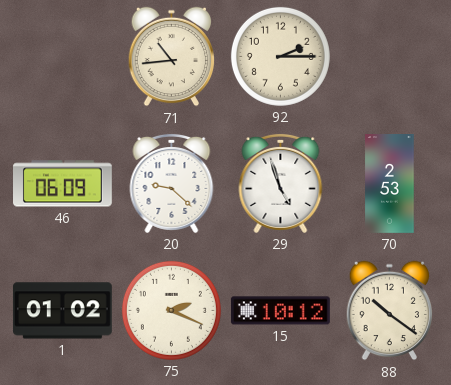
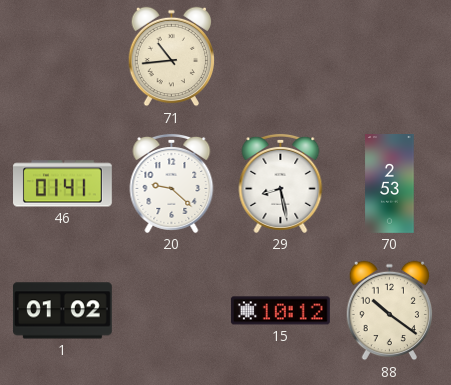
92: 2:15 -> none
46: 06:09 -> 01:41
29: 4:57 -> 8:28
75: 2:19 -> none
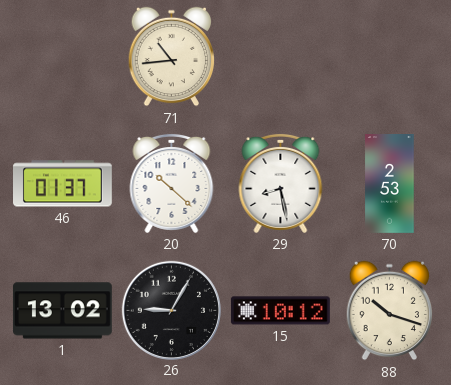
46: 01:41 -> 01:37
20: 9:22 -> 10:22
1: 01:02 -> 13:02
26: none -> 9:05
88: 10:21 -> 10:18
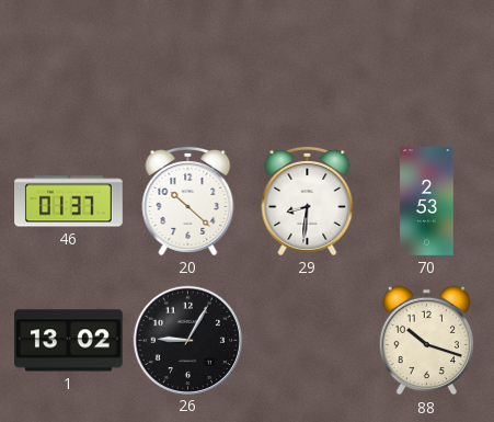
71: 10:44 -> none
29: 8:28 -> 8:31
15: 10:12 -> none
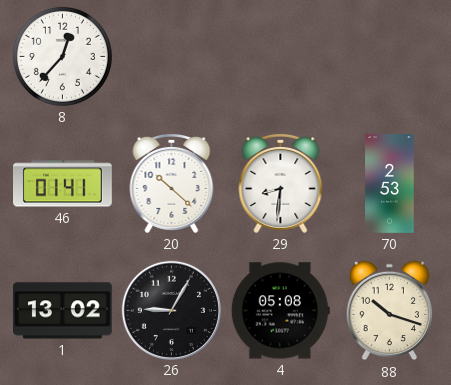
8: none -> 12:37
46: 01:37 -> 01:41
4: none -> 05:08
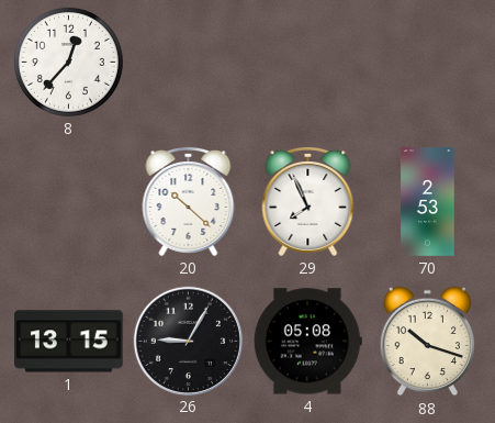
46: 01:41 -> none
29: 8:31 -> 7:56
1: 13:02 -> 13:15
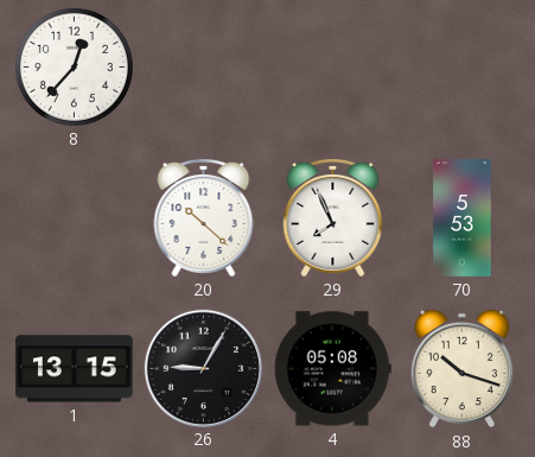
70: 2:53 -> 5:53
